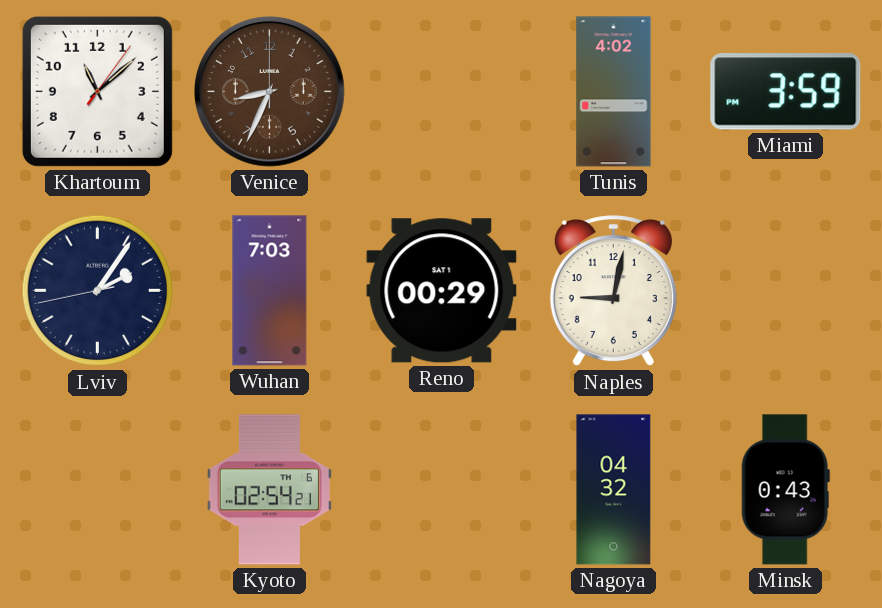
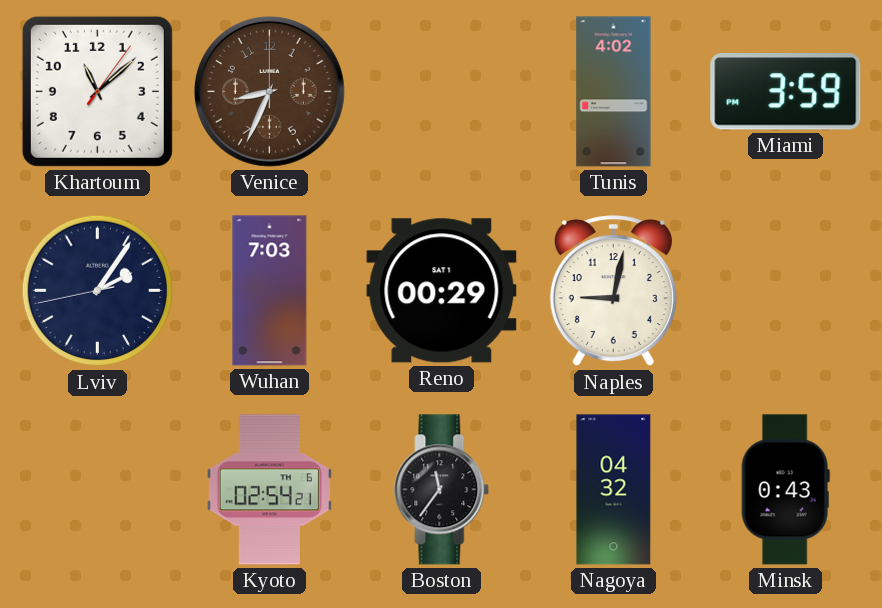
Boston: none -> 11:36
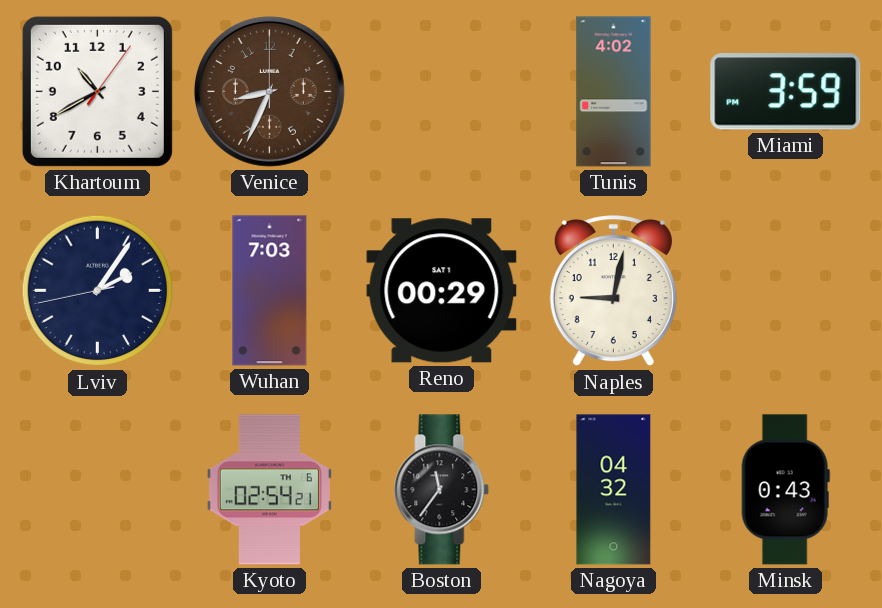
Khartoum: 11:08 -> 10:40
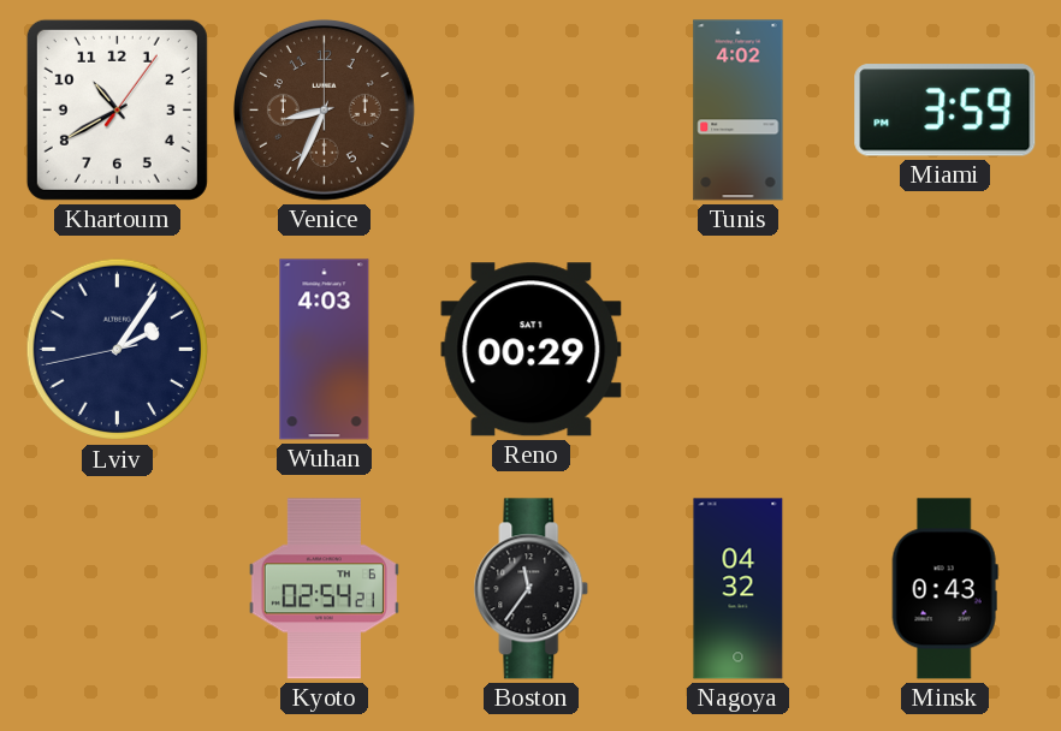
Wuhan: 7:03 -> 4:03
Naples: 9:02 -> none
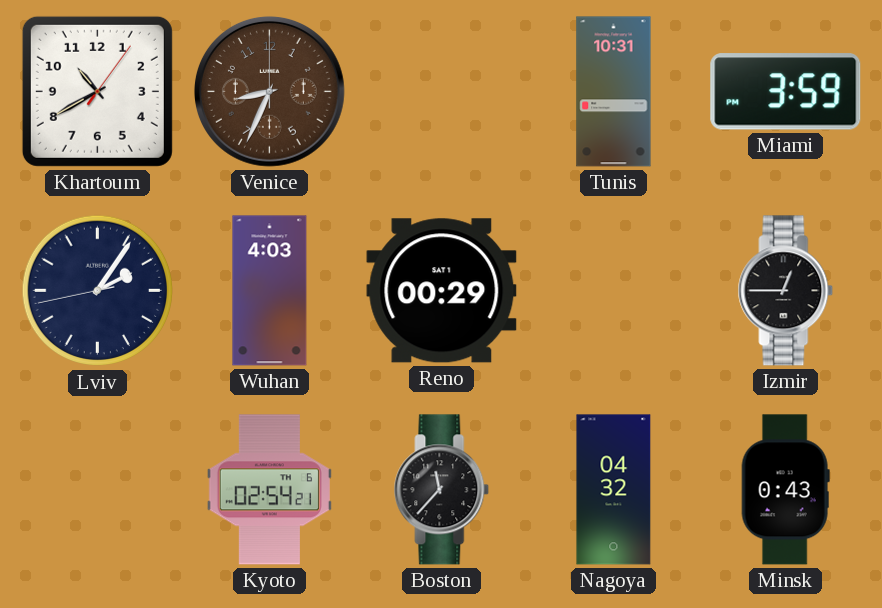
Tunis: 4:02 -> 10:31
Izmir: none -> 12:45
Boston: 11:36 -> 11:37
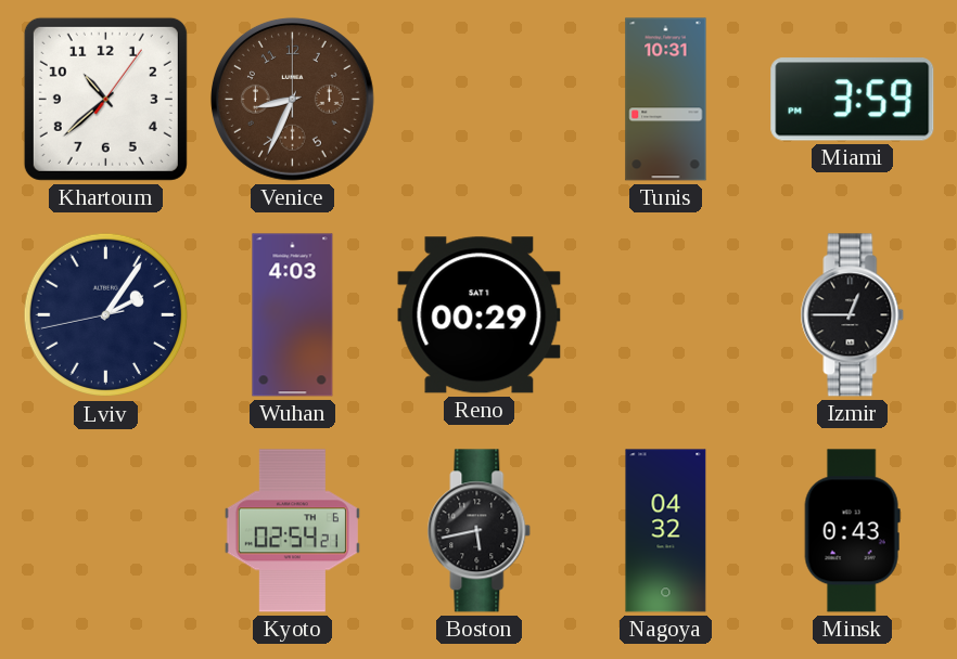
Khartoum: 10:40 -> 10:38
Boston: 11:37 -> 5:43
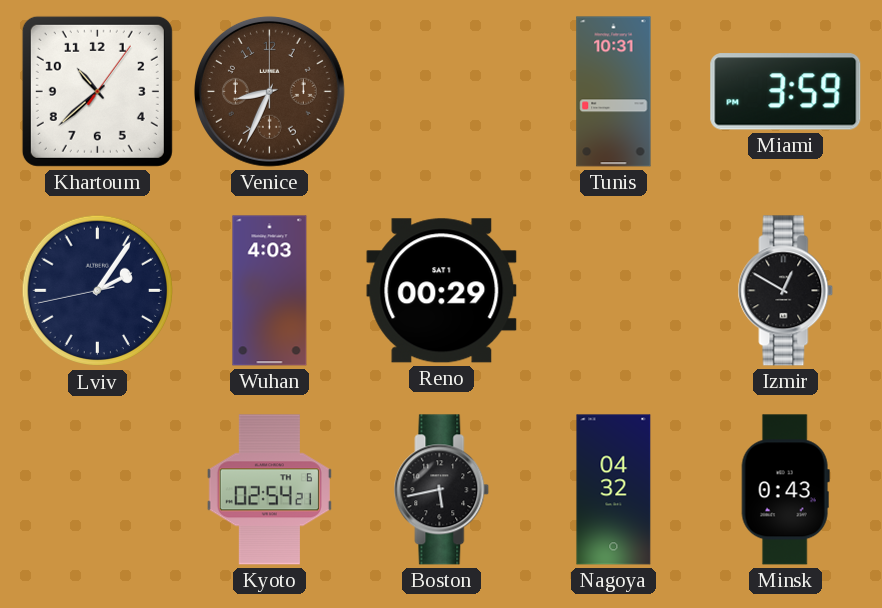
Izmir: 12:45 -> 12:50
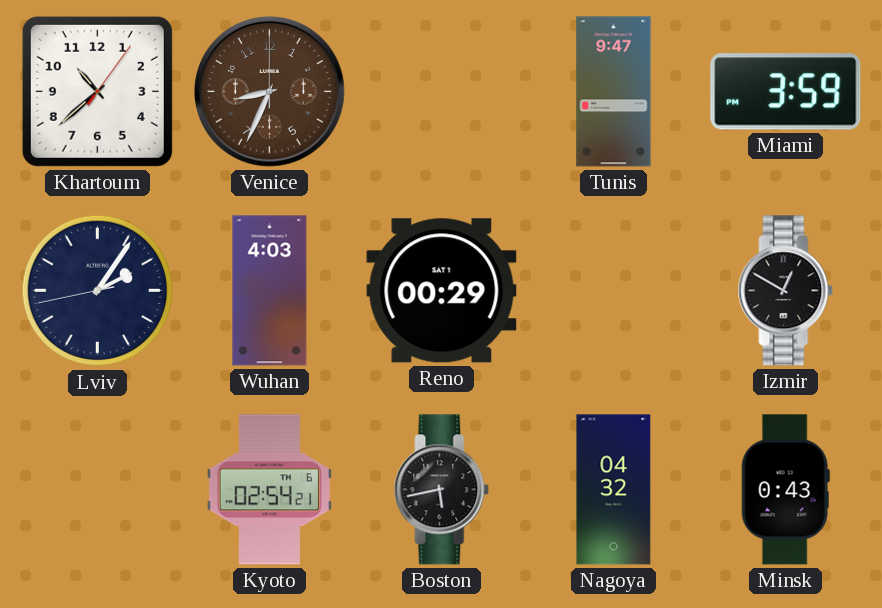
Tunis: 10:31 -> 9:47
